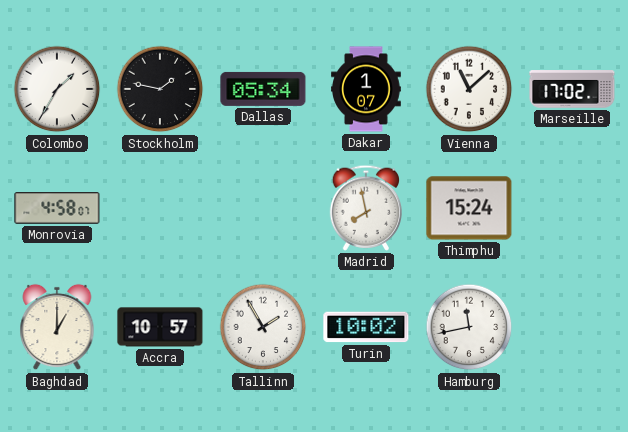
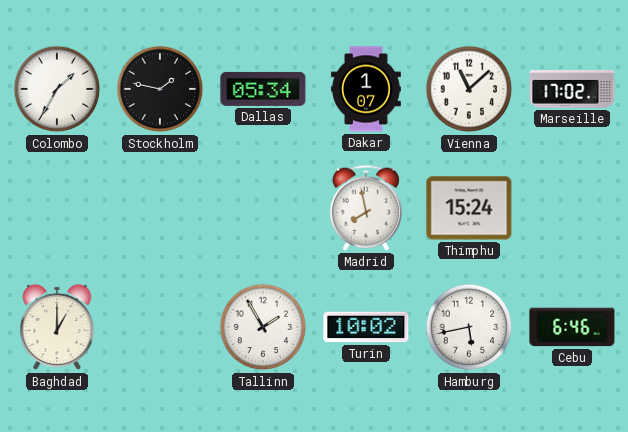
Monrovia: 4:58 -> none
Accra: 10:57 -> none
Hamburg: 11:43 -> 5:43
Cebu: none -> 6:46
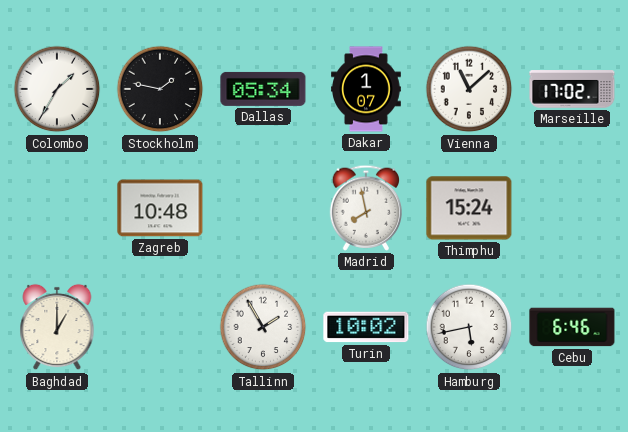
Zagreb: none -> 10:48
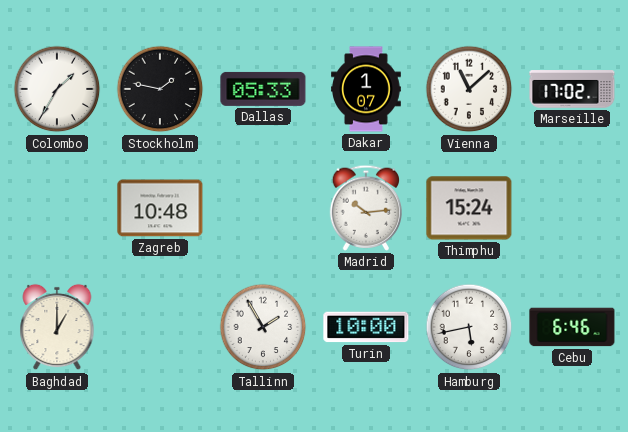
Dallas: 05:34 -> 05:33
Madrid: 7:58 -> 10:14
Turin: 10:02 -> 10:00
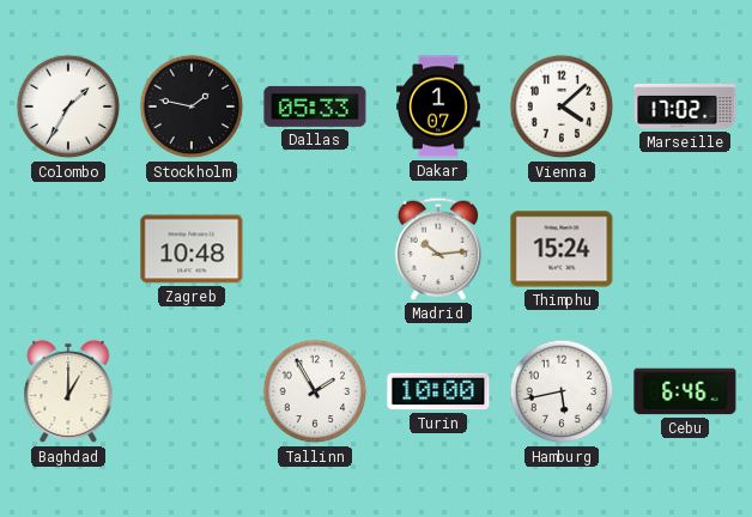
Vienna: 11:08 -> 4:08
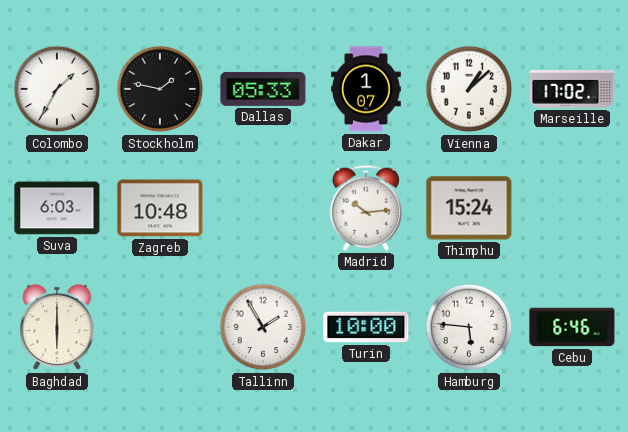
Vienna: 4:08 -> 1:08
Suva: none -> 6:03
Baghdad: 1:00 -> 6:00
Hamburg: 5:43 -> 5:46
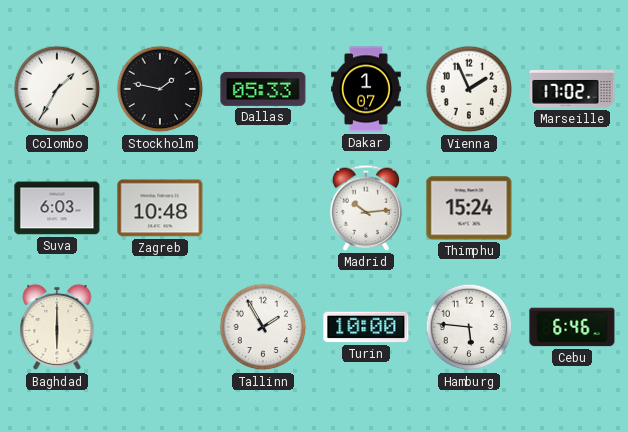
Vienna: 1:08 -> 1:56
